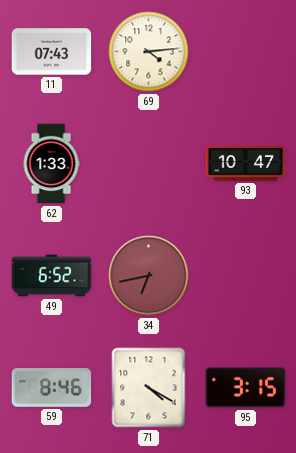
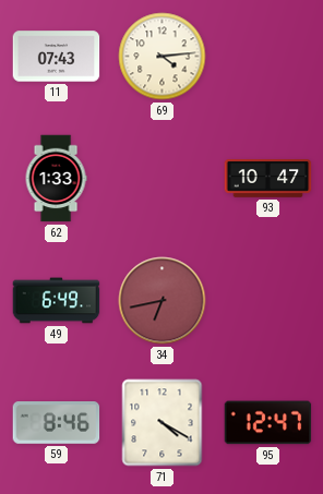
49: 6:52 -> 6:49
95: 3:15 -> 12:47
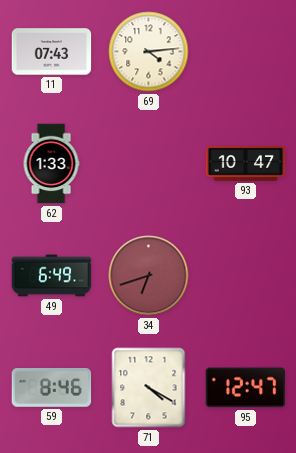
34: 6:43 -> 6:42
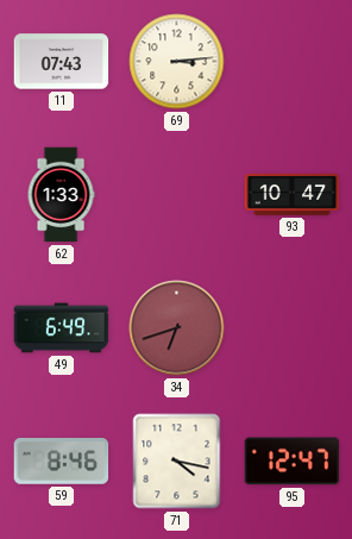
69: 4:14 -> 3:14
71: 4:20 -> 4:17
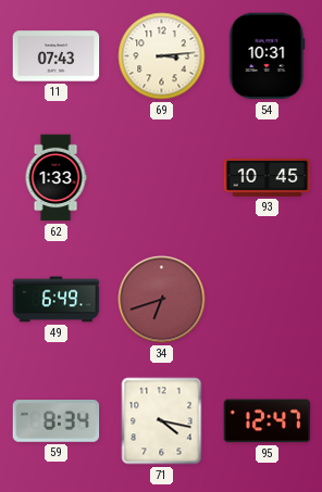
54: none -> 10:31
93: 10:47 -> 10:45
59: 8:46 -> 8:34
